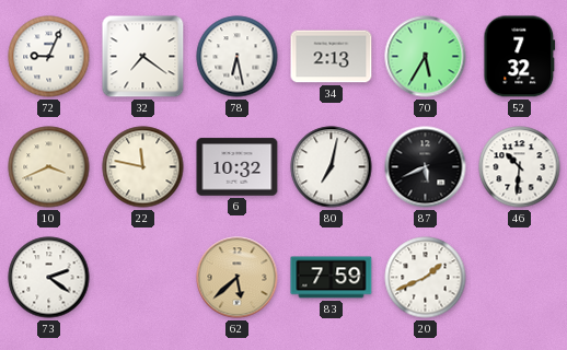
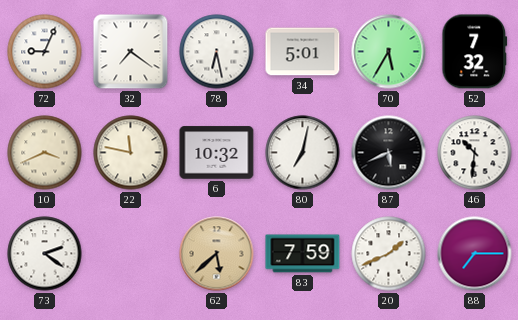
34: 2:13 -> 5:01
88: none -> 7:15
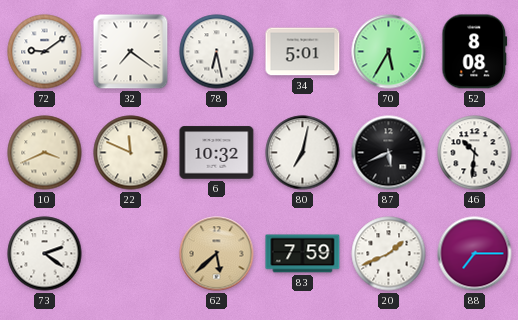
72: 9:04 -> 9:09
52: 7:32 -> 8:08
22: 11:47 -> 11:49
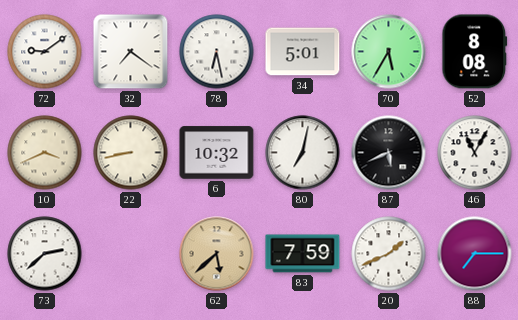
22: 11:49 -> 8:43
46: 10:31 -> 11:05
73: 2:21 -> 2:38
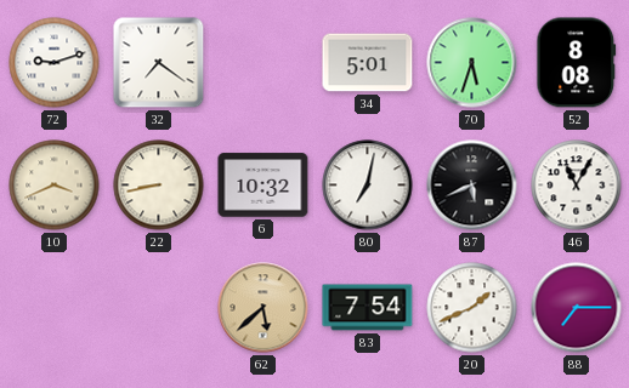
72: 9:09 -> 9:12
78: 6:28 -> none
70: 5:35 -> 5:33
73: 2:38 -> none
83: 7:59 -> 7:54
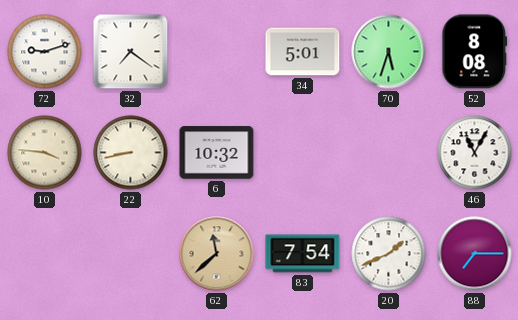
10: 3:41 -> 3:46
80: 7:02 -> none
87: 5:41 -> none
62: 5:38 -> 11:38
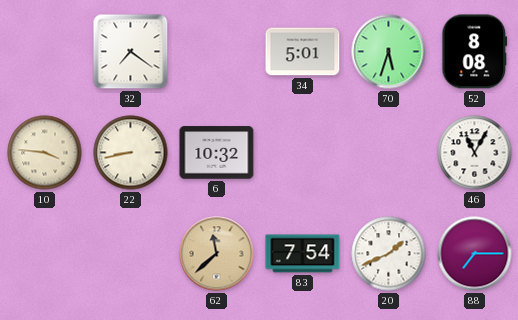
72: 9:12 -> none
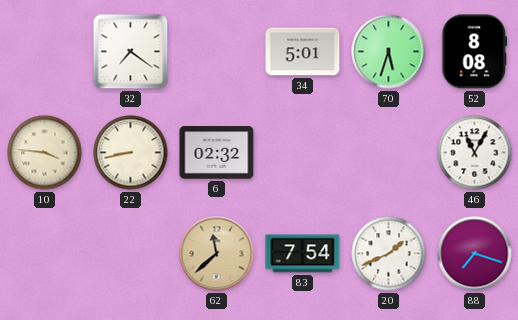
6: 10:32 -> 02:32
88: 7:15 -> 7:18
